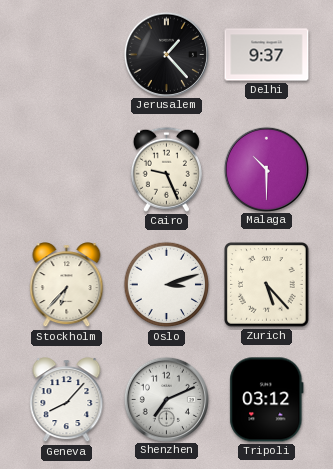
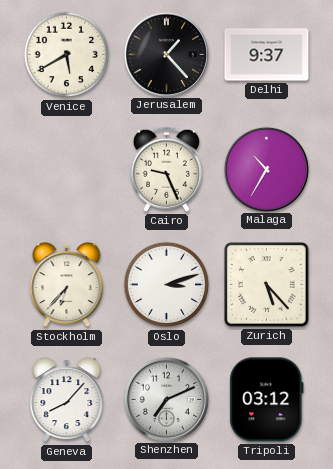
Venice: none -> 5:40
Malaga: 10:30 -> 10:35
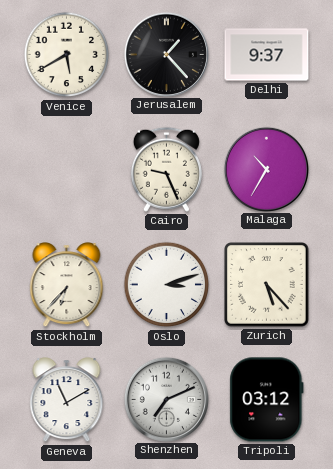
Geneva: 8:07 -> 11:10
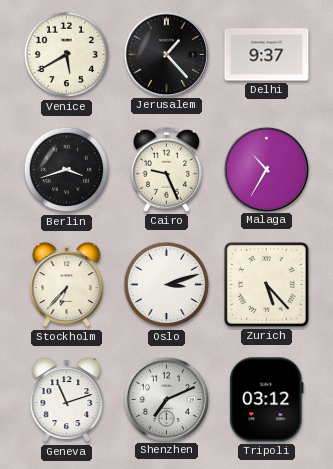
Berlin: none -> 3:42
Geneva: 11:10 -> 11:12
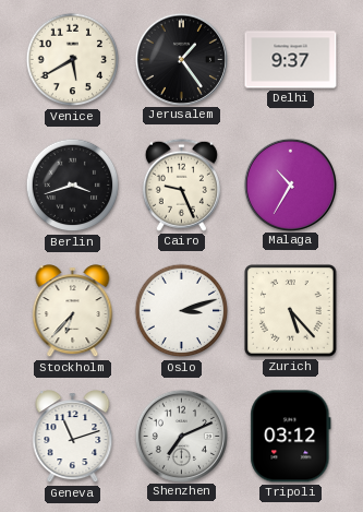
Jerusalem: 1:23 -> 1:24
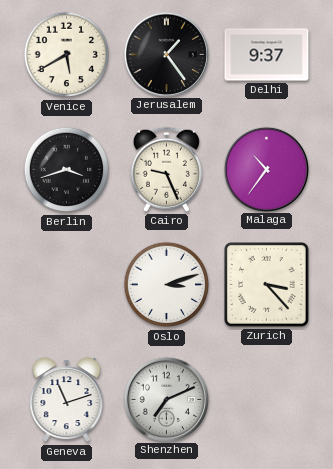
Malaga: 10:35 -> 10:36
Stockholm: 6:37 -> none
Zurich: 5:23 -> 3:23
Tripoli: 03:12 -> none
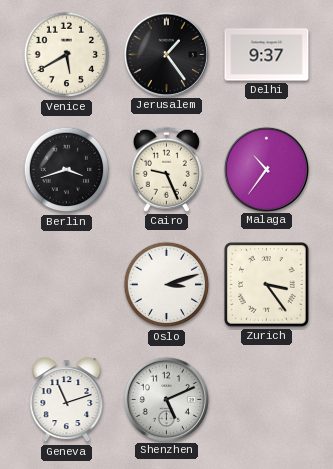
Zurich: 3:23 -> 3:24
Shenzhen: 7:11 -> 5:11
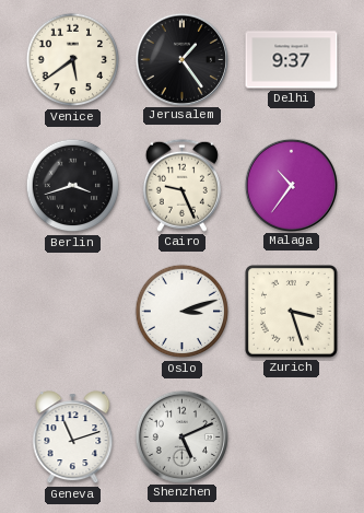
Venice: 5:40 -> 5:39
Zurich: 3:24 -> 3:27
